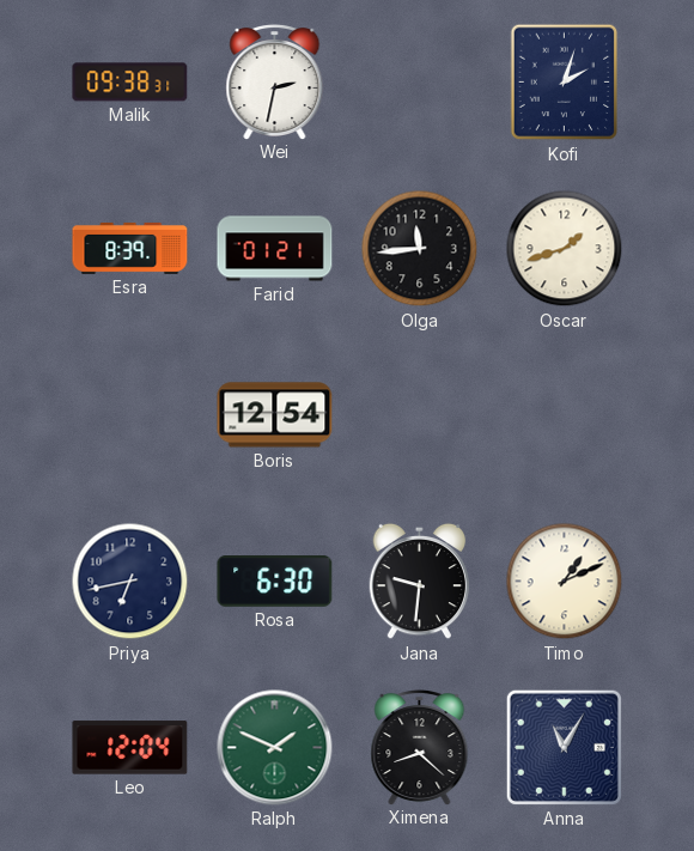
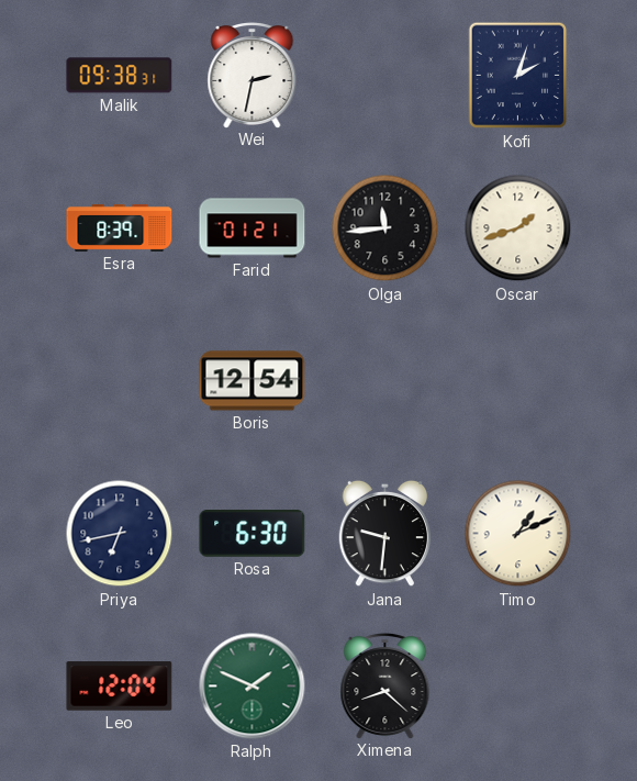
Anna: 11:05 -> none
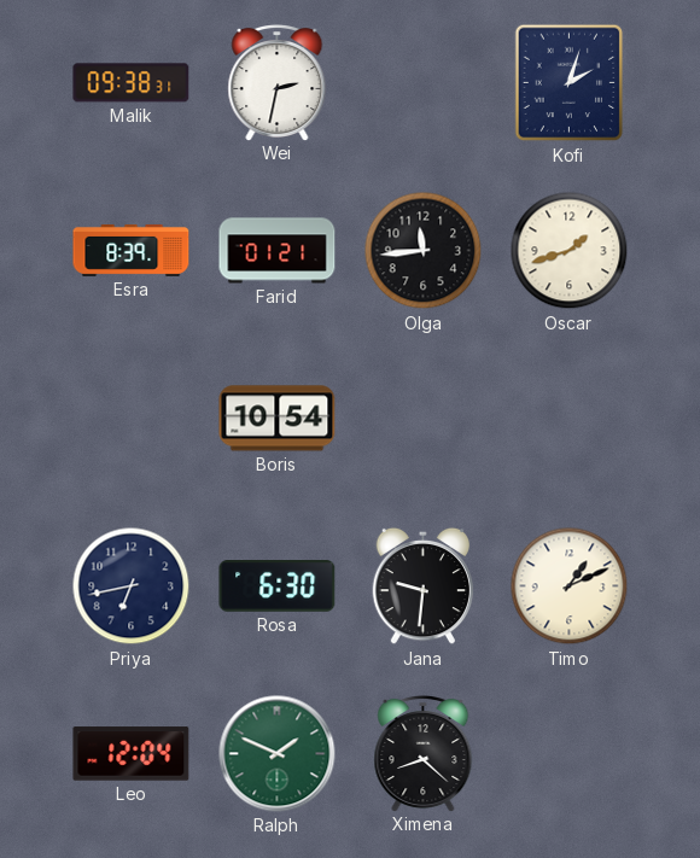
Boris: 12:54 -> 10:54
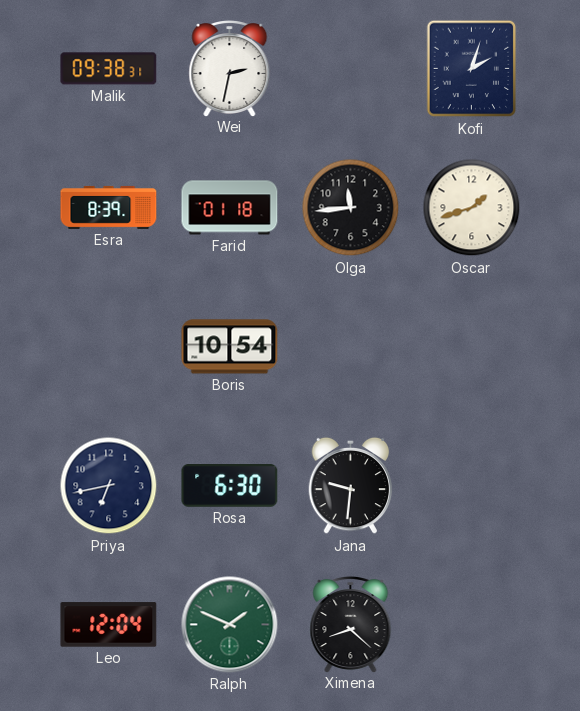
Farid: 01:21 -> 01:18
Timo: 1:11 -> none
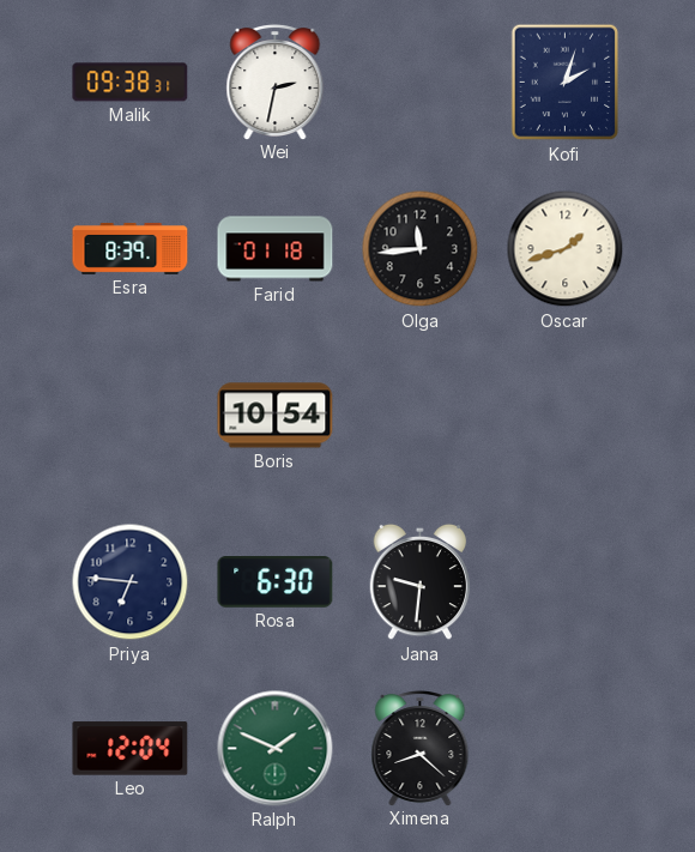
Priya: 6:43 -> 6:46
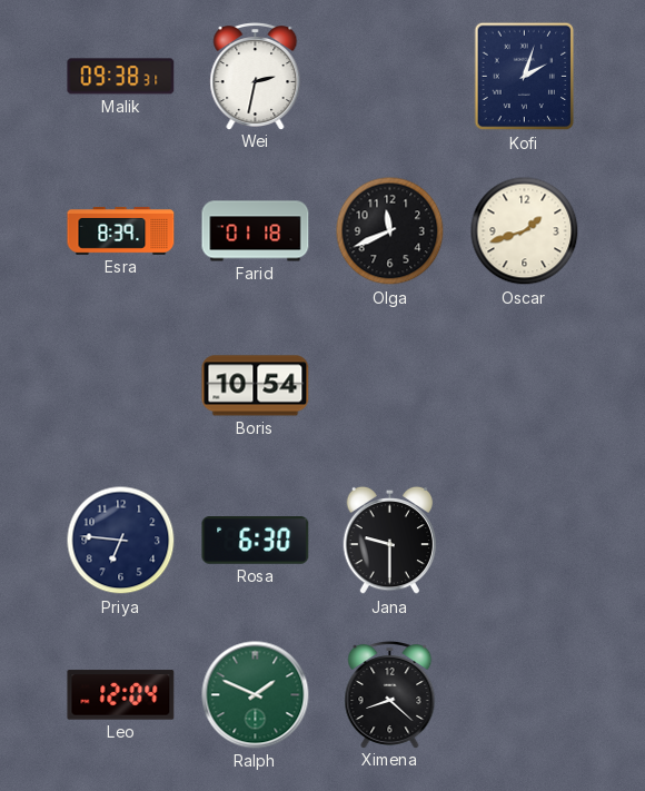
Olga: 11:44 -> 11:41
Jana: 9:31 -> 9:30
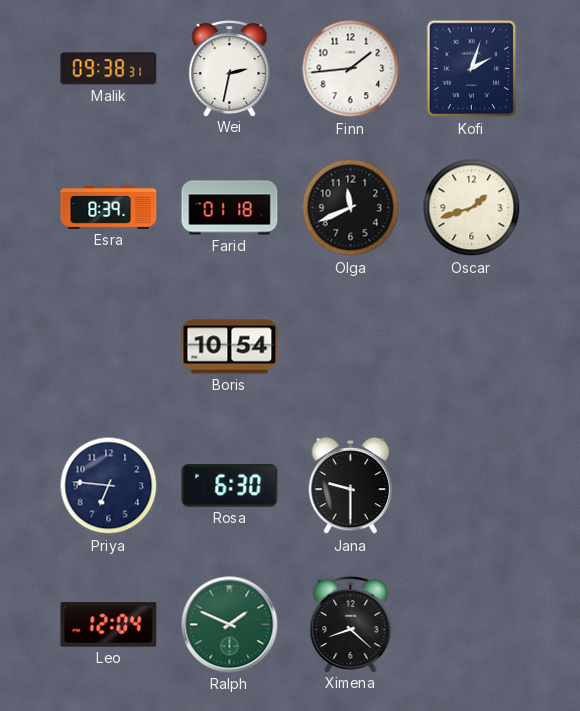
Finn: none -> 1:44
